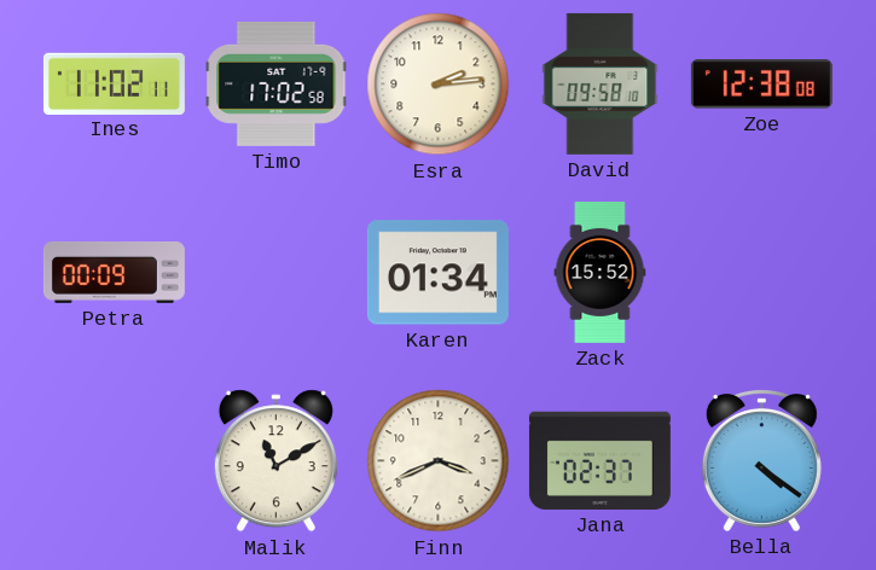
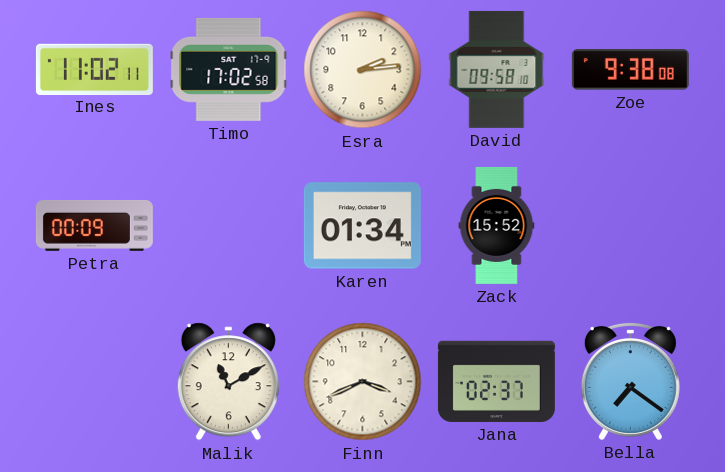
Zoe: 12:38 -> 9:38
Bella: 4:21 -> 7:21
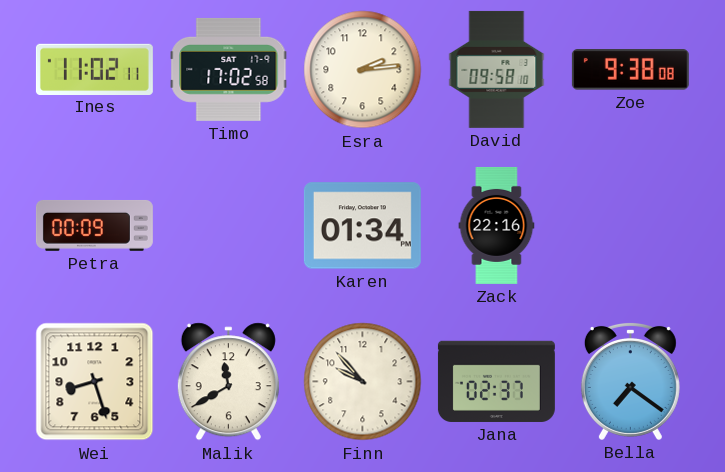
Zack: 15:52 -> 22:16
Wei: none -> 8:27
Malik: 11:10 -> 11:40
Finn: 3:41 -> 9:53
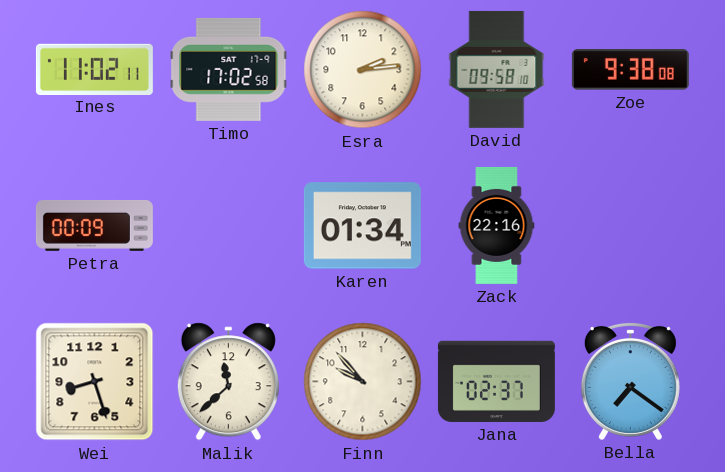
Malik: 11:40 -> 11:38
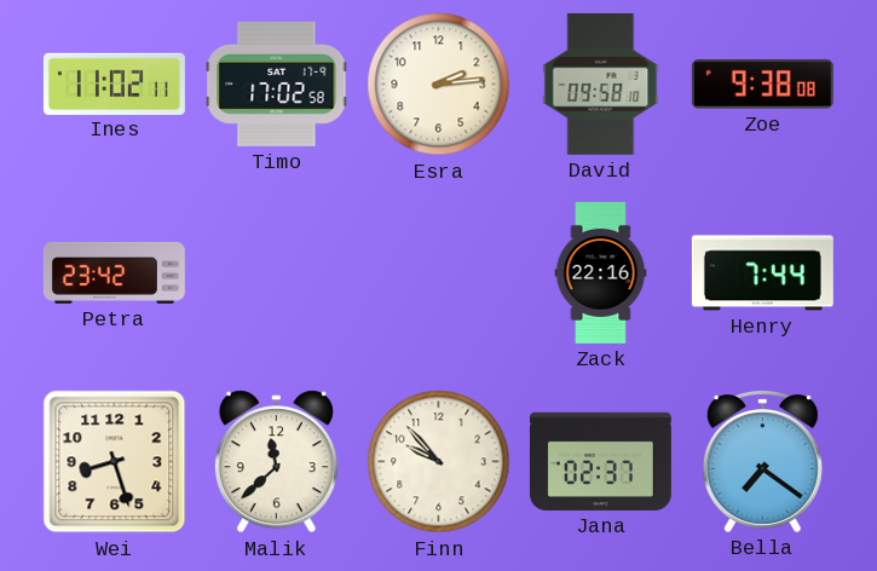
Petra: 00:09 -> 23:42
Karen: 01:34 -> none
Henry: none -> 7:44
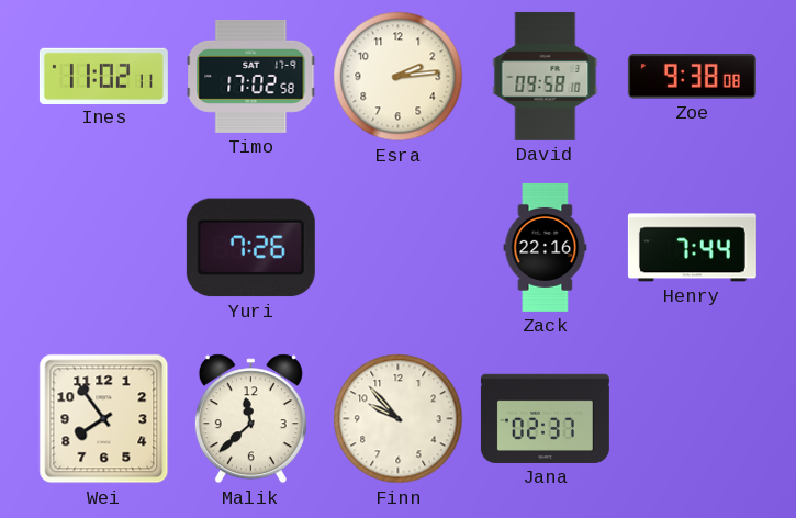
Petra: 23:42 -> none
Yuri: none -> 7:26
Wei: 8:27 -> 7:54
Bella: 7:21 -> none
